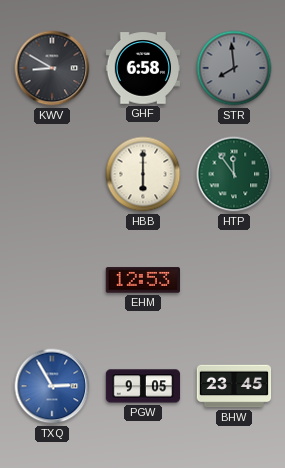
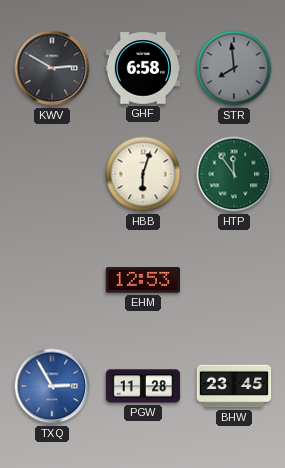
KWV: 8:50 -> 2:50
HBB: 6:00 -> 6:03
PGW: 9:05 -> 11:28
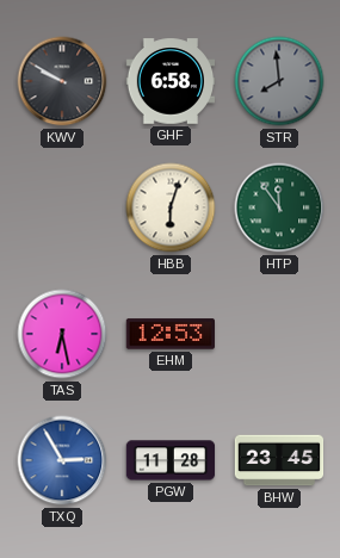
KWV: 2:50 -> 9:50
TAS: none -> 6:28
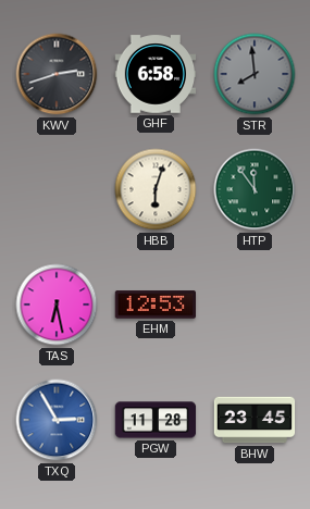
KWV: 9:50 -> 2:42
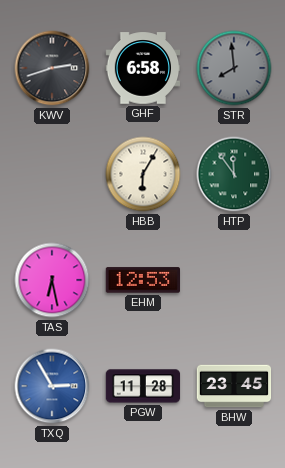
HBB: 6:03 -> 6:05
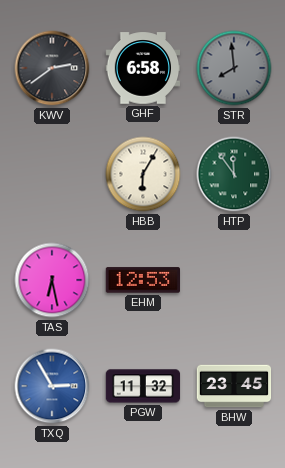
KWV: 2:42 -> 2:39
PGW: 11:28 -> 11:32
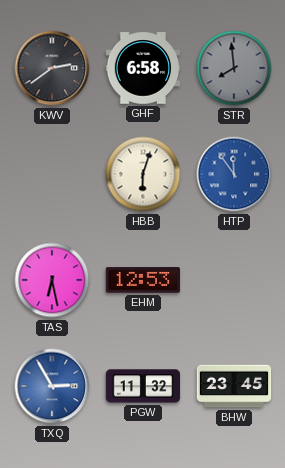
HBB: 6:05 -> 6:03
HTP dial: green -> blue
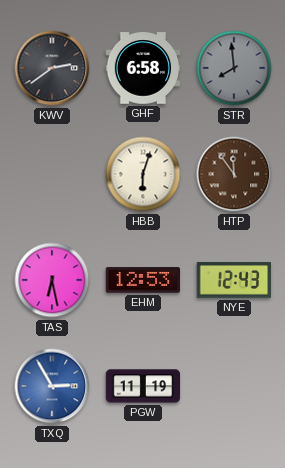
HTP dial: blue -> brown
NYE: none -> 12:43
PGW: 11:32 -> 11:19
BHW: 23:45 -> none
